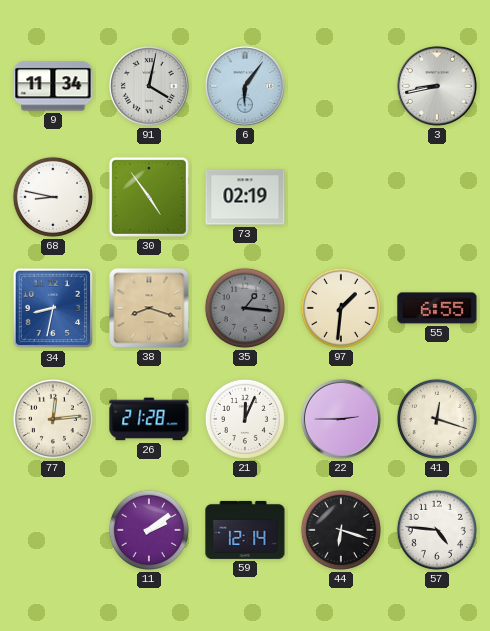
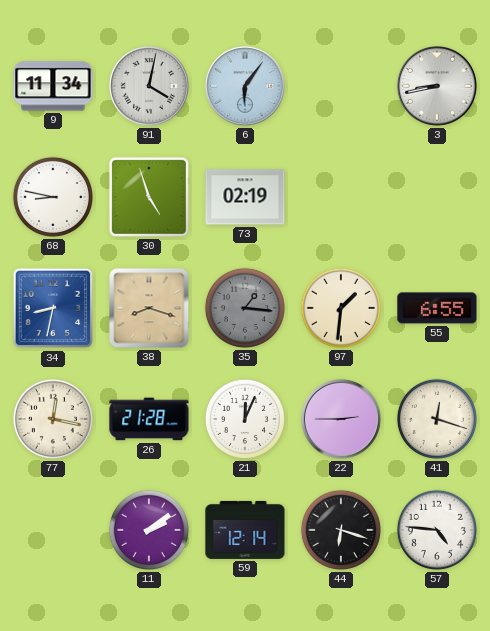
30: 4:54 -> 4:57
77: 12:14 -> 12:17
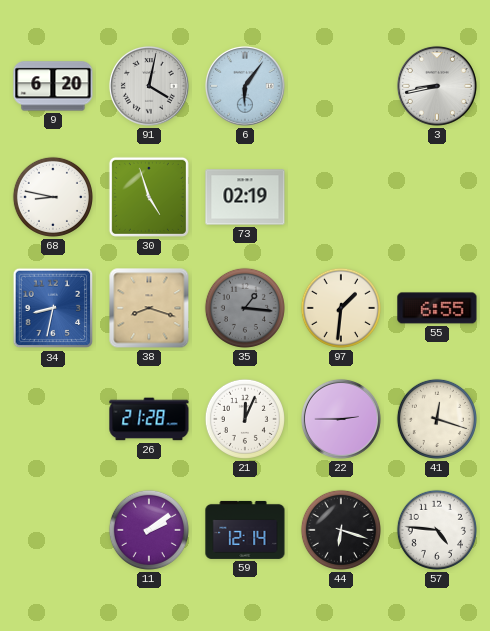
9: 11:34 -> 6:20
77: 12:17 -> none
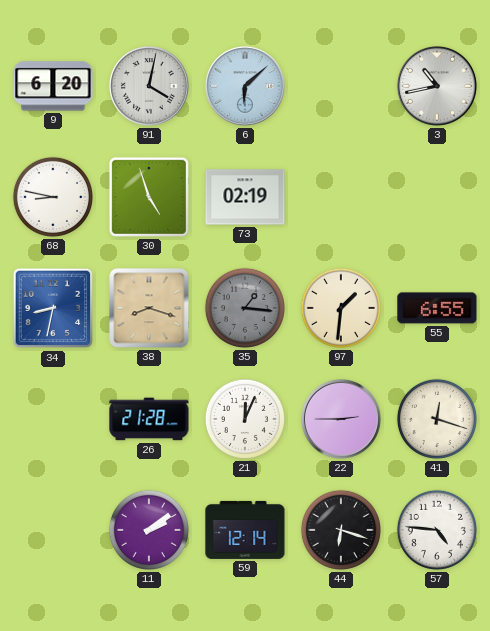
6: 6:06 -> 6:08
3: 8:43 -> 10:43
